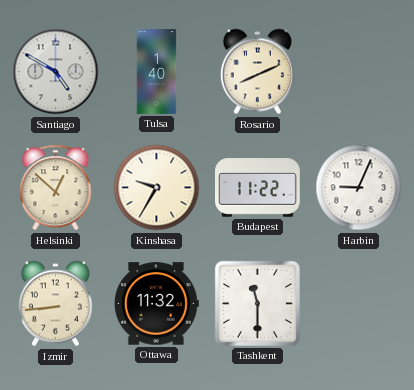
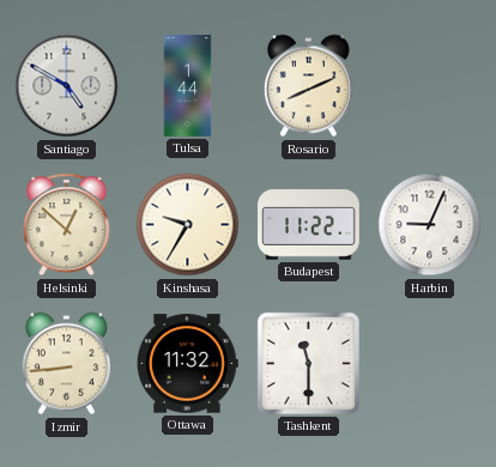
Tulsa: 1:40 -> 1:44
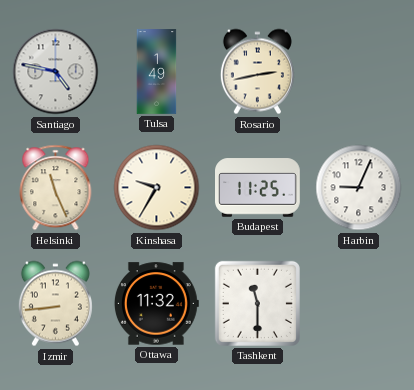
Santiago: 4:50 -> 4:47
Tulsa: 1:44 -> 1:49
Rosario: 8:11 -> 2:43
Helsinki: 12:52 -> 11:26
Budapest: 11:22 -> 11:25
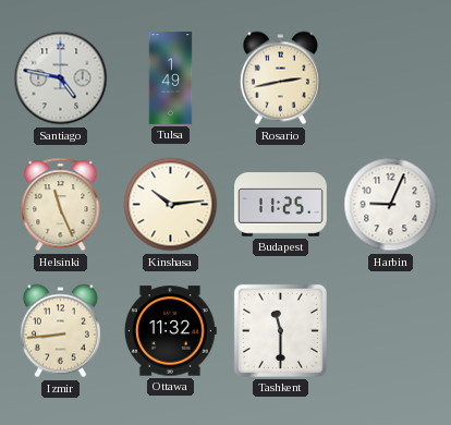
Kinshasa: 9:35 -> 10:14
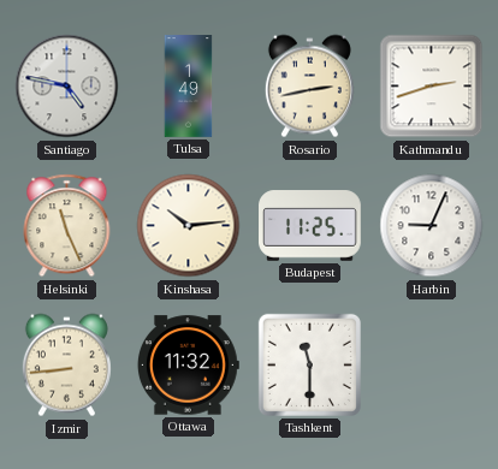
Kathmandu: none -> 2:42
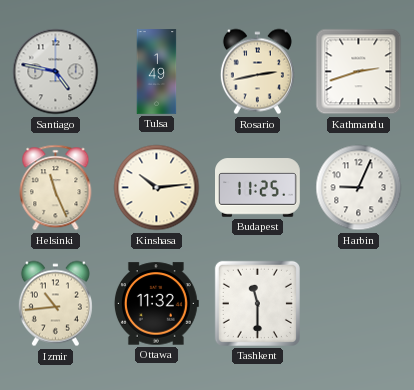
Izmir: 8:44 -> 10:44
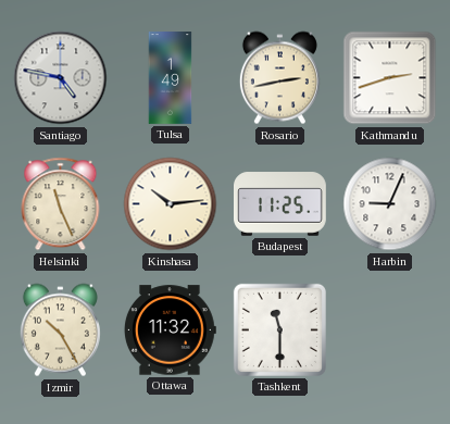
Izmir: 10:44 -> 10:25
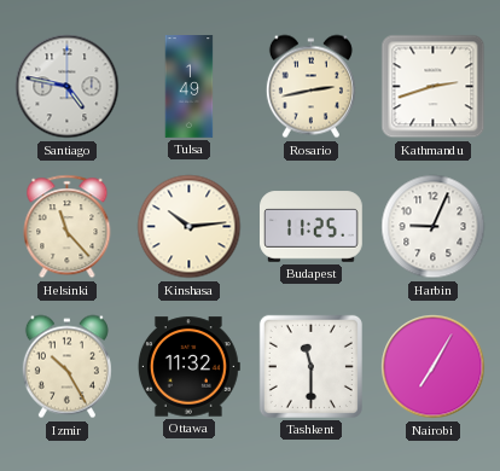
Helsinki: 11:26 -> 11:23
Nairobi: none -> 7:05
